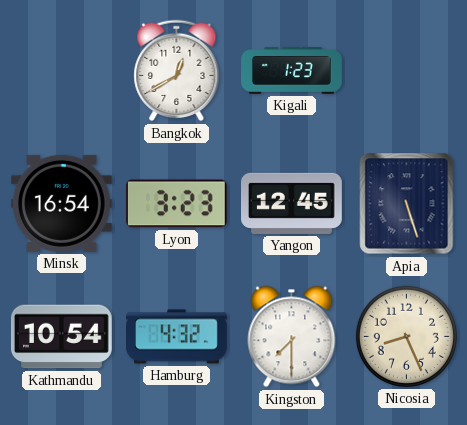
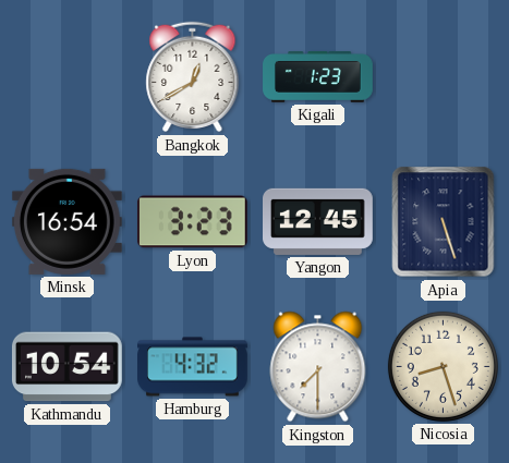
Nicosia: 8:26 -> 8:27
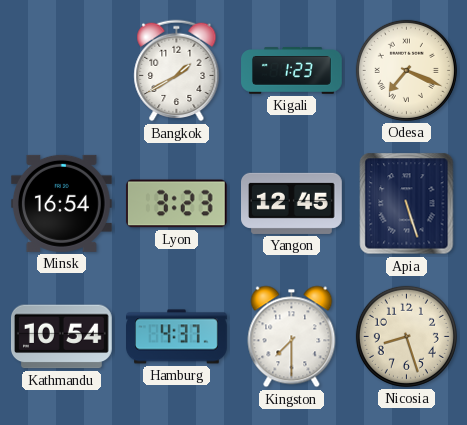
Bangkok: 12:40 -> 1:40
Odesa: none -> 7:19
Hamburg: 4:32 -> 4:37
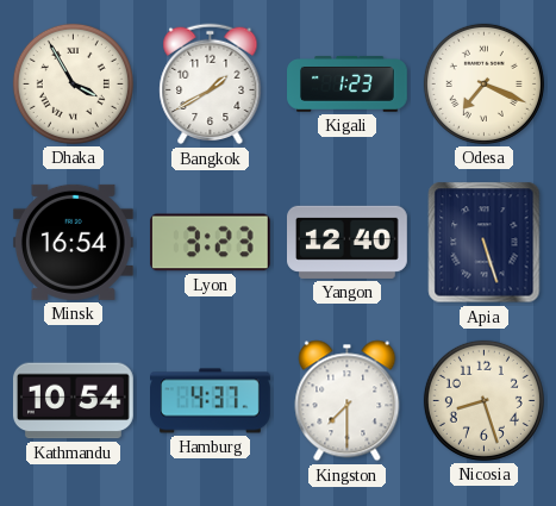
Dhaka: none -> 3:55
Yangon: 12:45 -> 12:40
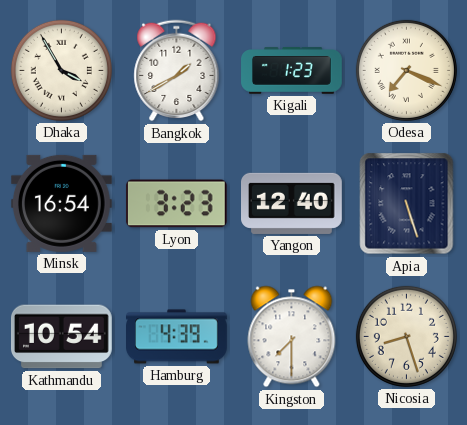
Hamburg: 4:37 -> 4:39
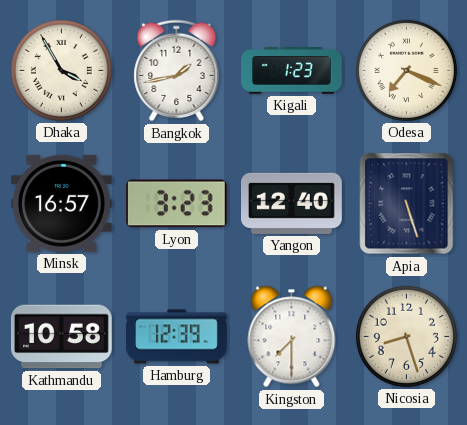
Bangkok: 1:40 -> 1:43
Minsk: 16:54 -> 16:57
Kathmandu: 10:54 -> 10:58
Hamburg: 4:39 -> 12:39
